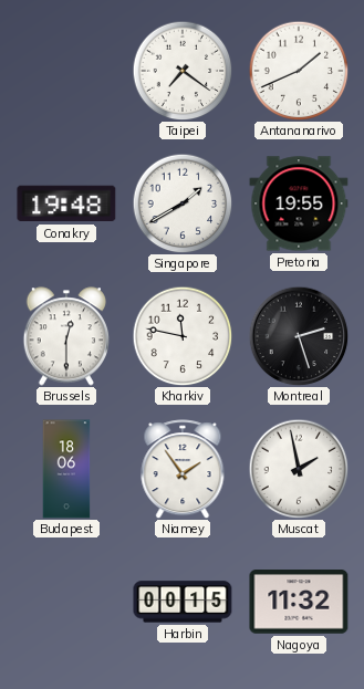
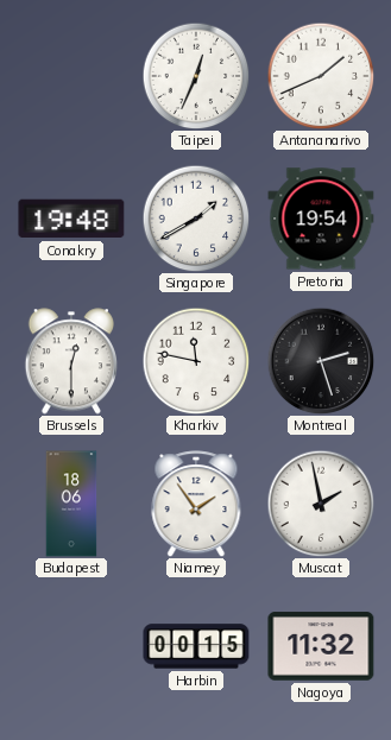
Taipei: 7:21 -> 12:34
Pretoria: 19:55 -> 19:54
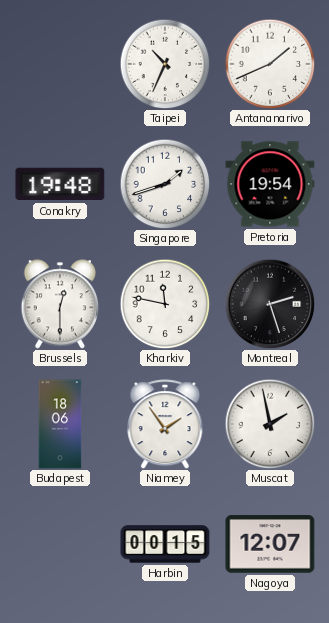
Taipei: 12:34 -> 10:34
Singapore: 1:40 -> 1:42
Nagoya: 11:32 -> 12:07
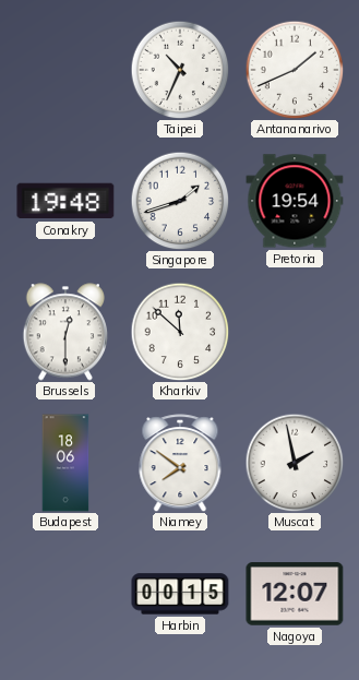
Kharkiv: 11:47 -> 11:52
Montreal: 2:27 -> none
Niamey: 1:54 -> 7:51
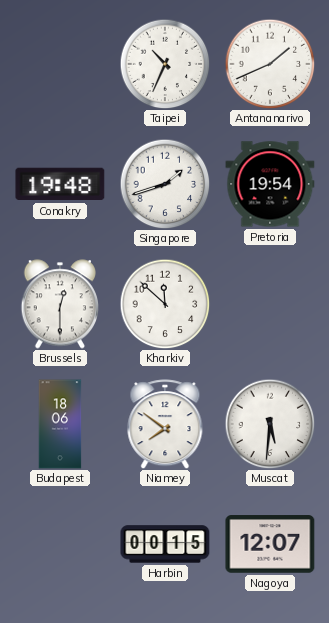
Muscat: 1:58 -> 5:31
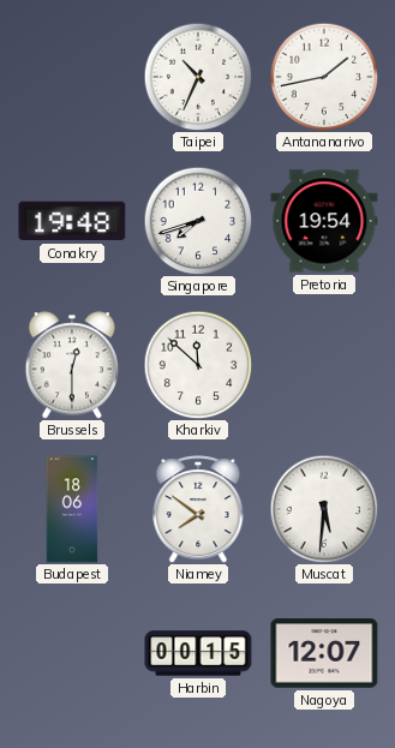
Antananarivo: 1:41 -> 1:43
Singapore: 1:42 -> 7:42
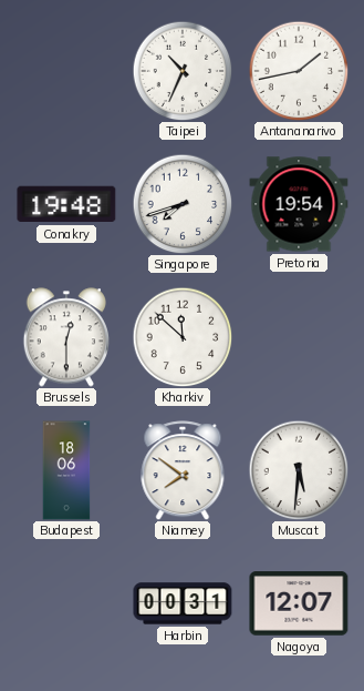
Harbin: 00:15 -> 00:31
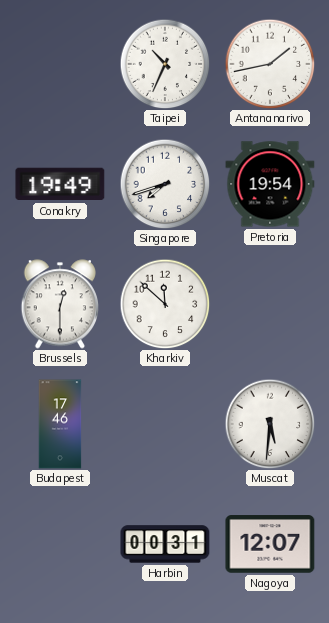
Conakry: 19:48 -> 19:49
Budapest: 18:06 -> 17:46
Niamey: 7:51 -> none
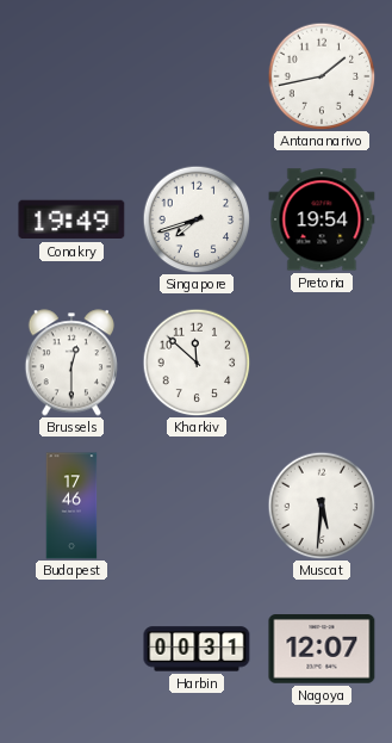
Taipei: 10:34 -> none
